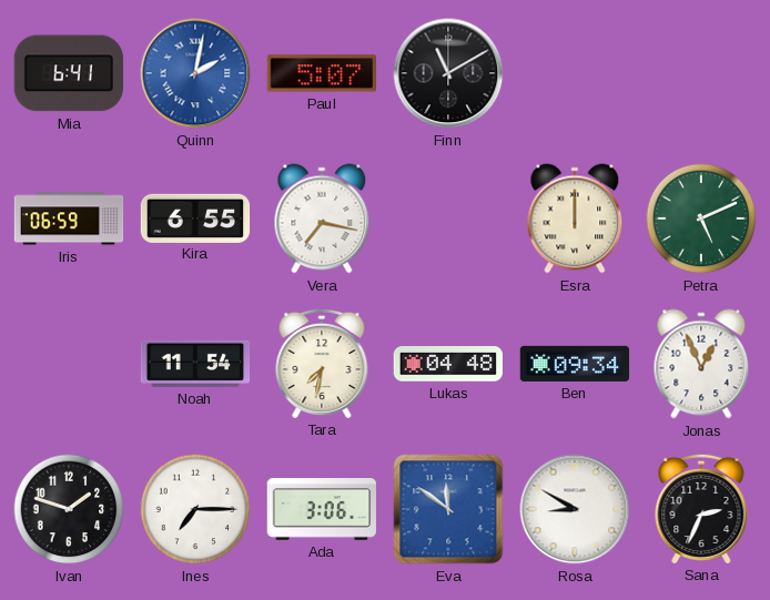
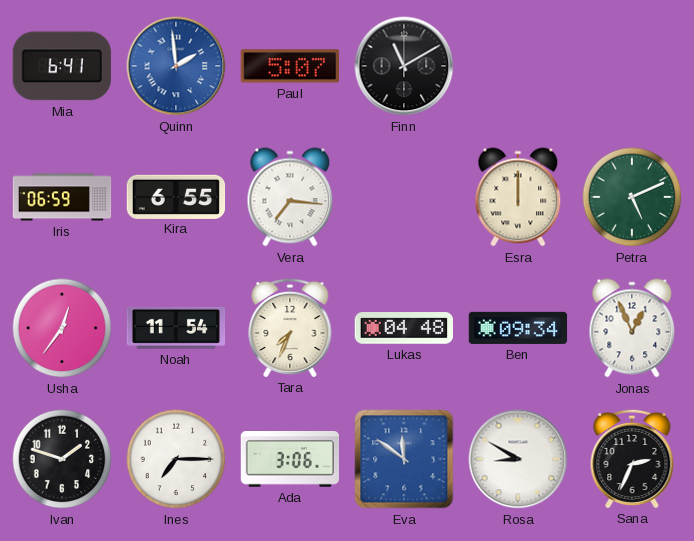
Quinn: 2:02 -> 1:59
Vera: 7:17 -> 7:16
Usha: none -> 12:36
Tara: 7:32 -> 7:34
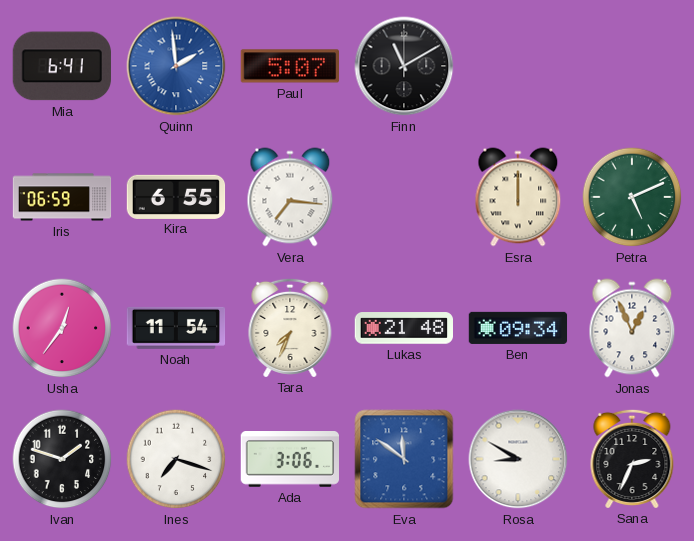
Lukas: 04:48 -> 21:48
Ines: 7:15 -> 7:18
